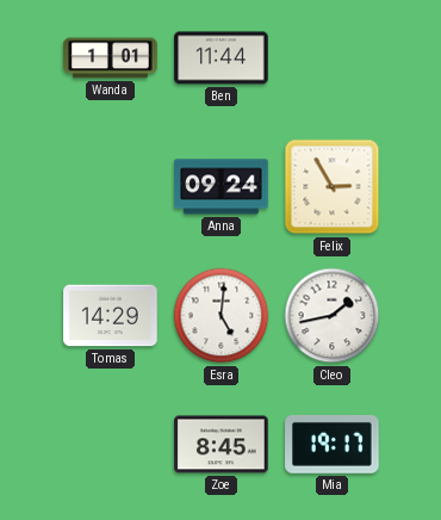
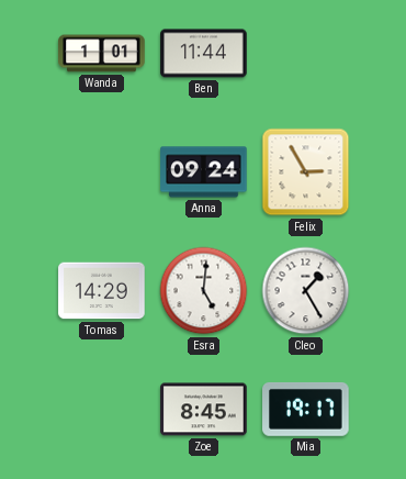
Cleo: 1:43 -> 1:25
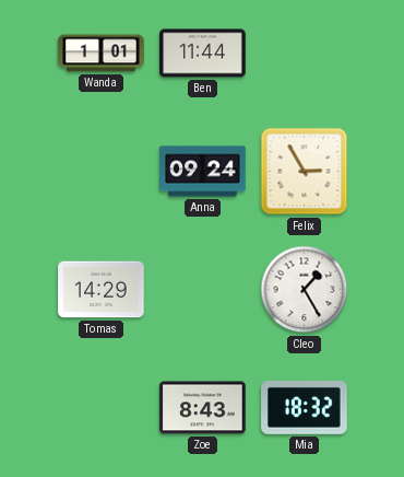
Esra: 5:01 -> none
Zoe: 8:45 -> 8:43
Mia: 19:17 -> 18:32
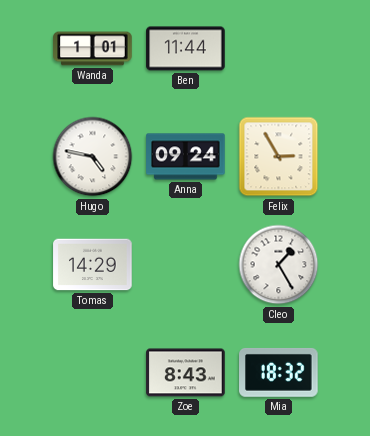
Hugo: none -> 4:47
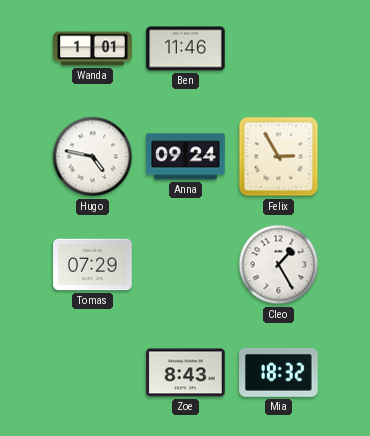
Ben: 11:44 -> 11:46
Tomas: 14:29 -> 07:29
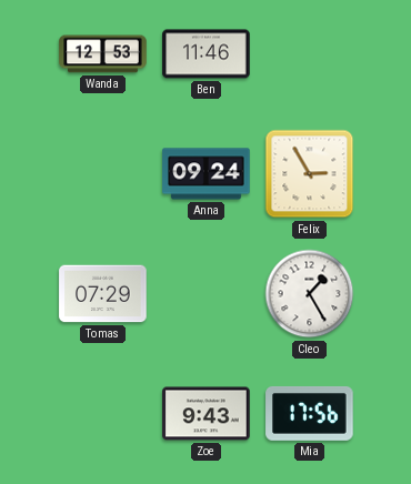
Wanda: 1:01 -> 12:53
Hugo: 4:47 -> none
Zoe: 8:43 -> 9:43
Mia: 18:32 -> 17:56
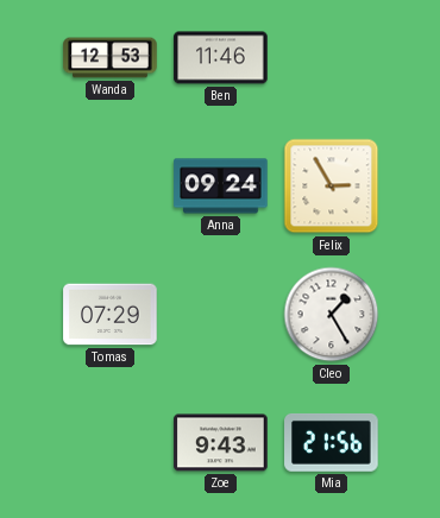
Mia: 17:56 -> 21:56
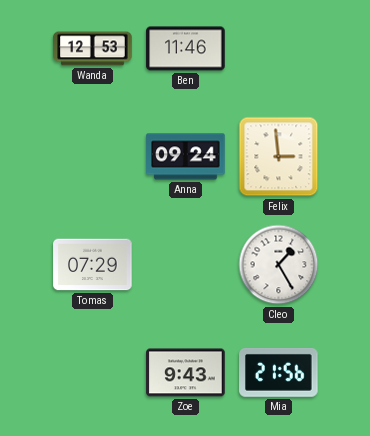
Felix: 2:55 -> 2:59
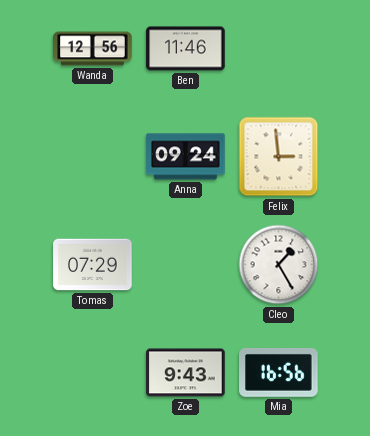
Wanda: 12:53 -> 12:56
Mia: 21:56 -> 16:56
